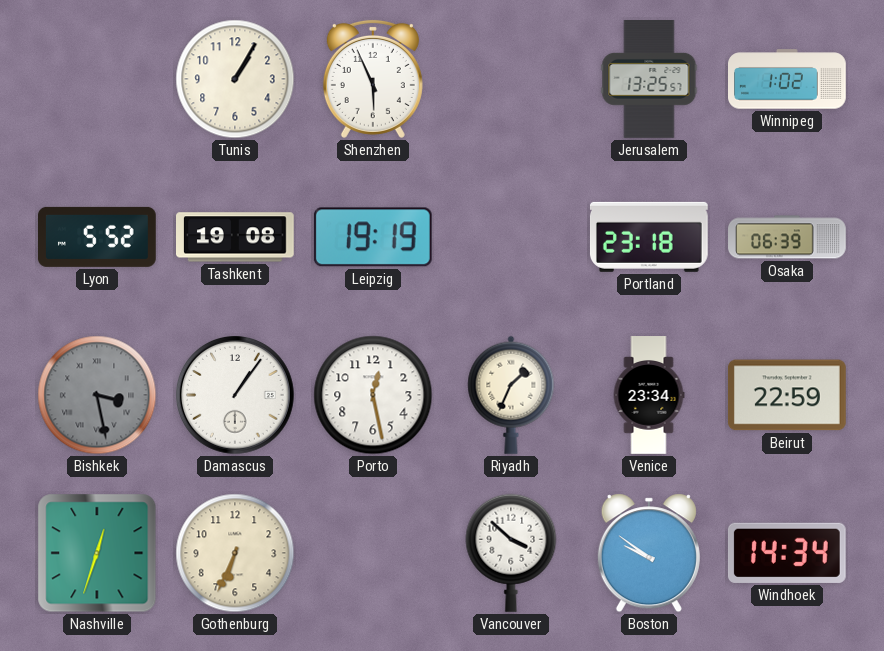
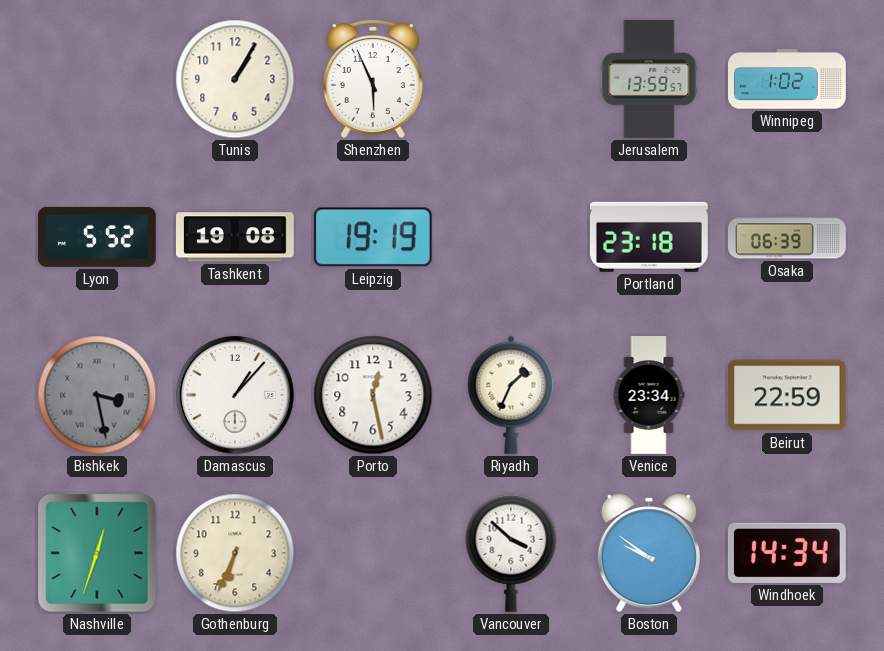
Jerusalem: 13:25 -> 13:59
Damascus: 1:06 -> 1:07
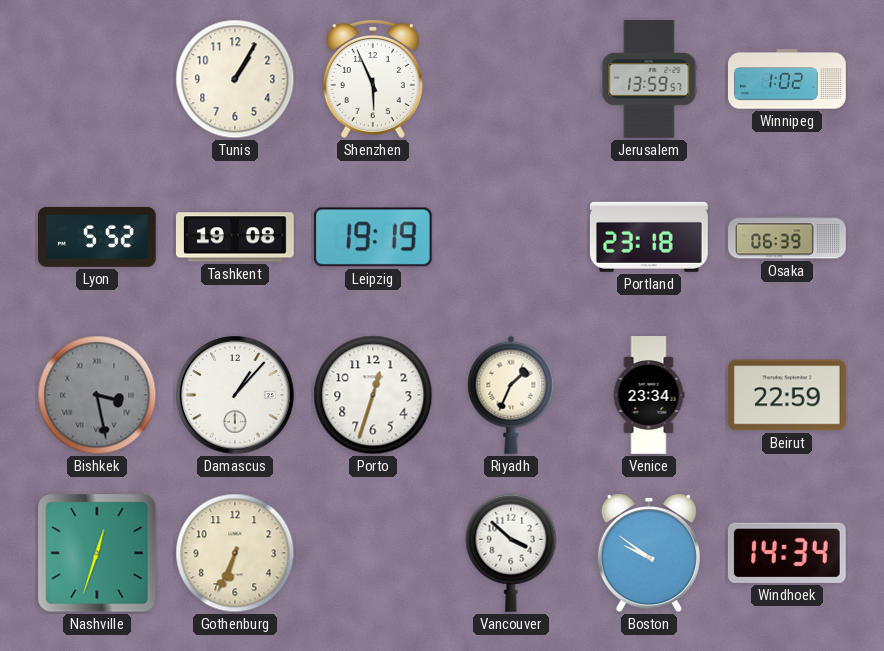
Porto: 12:28 -> 12:33
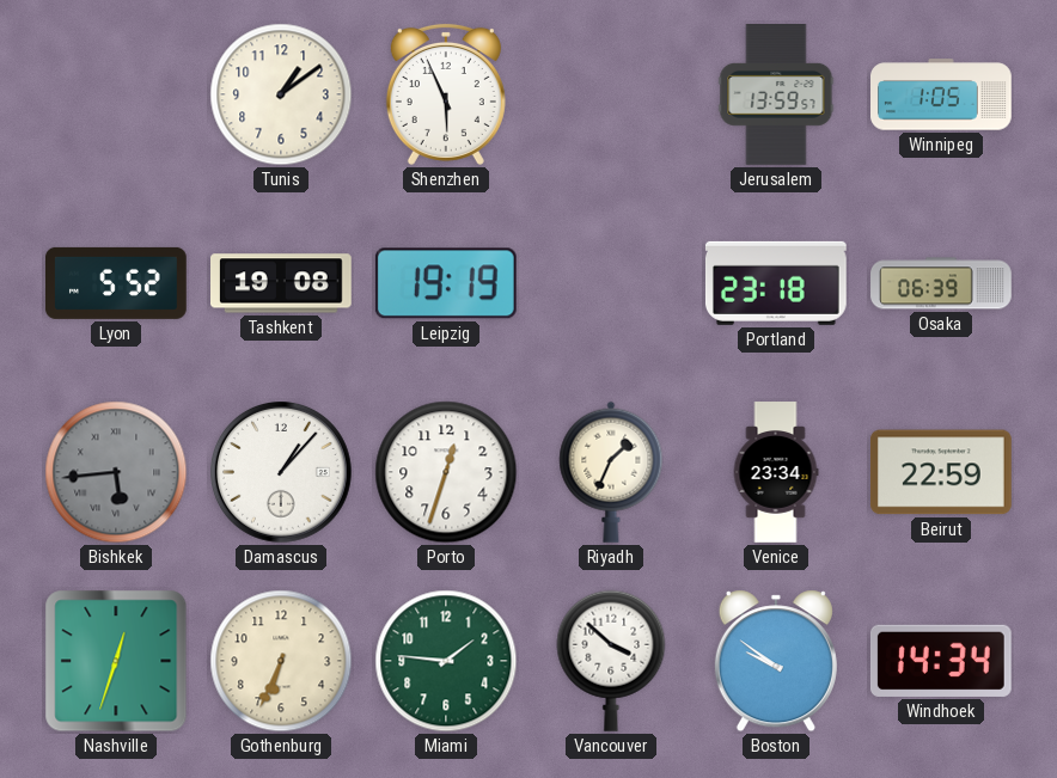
Tunis: 1:05 -> 1:09
Winnipeg: 1:02 -> 1:05
Bishkek: 3:28 -> 5:44
Miami: none -> 1:46
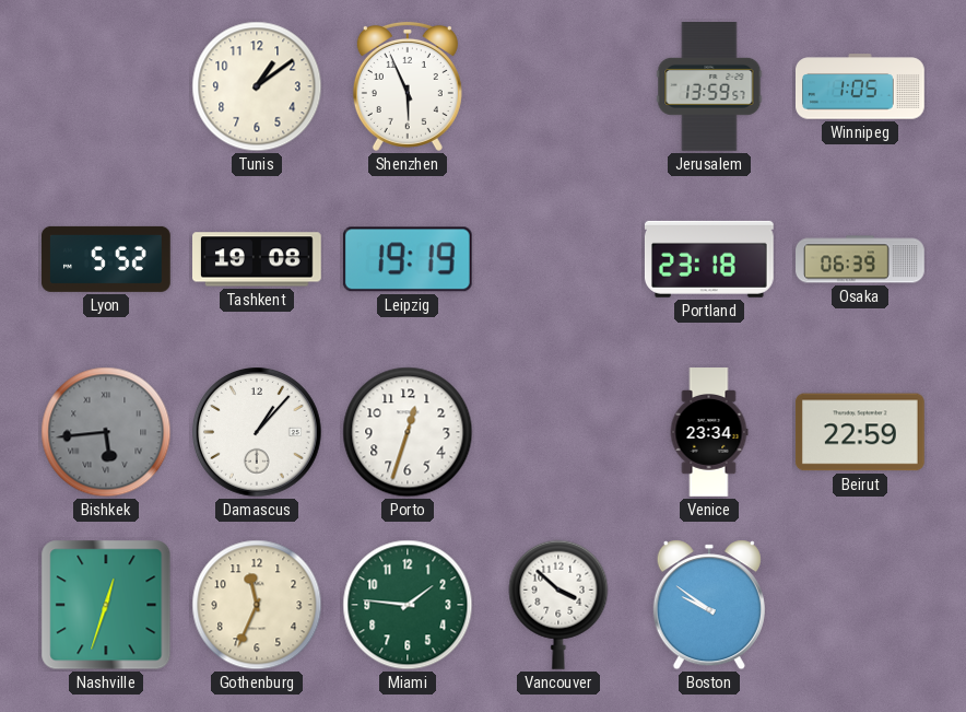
Riyadh: 1:34 -> none
Gothenburg: 6:34 -> 11:34
Windhoek: 14:34 -> none
